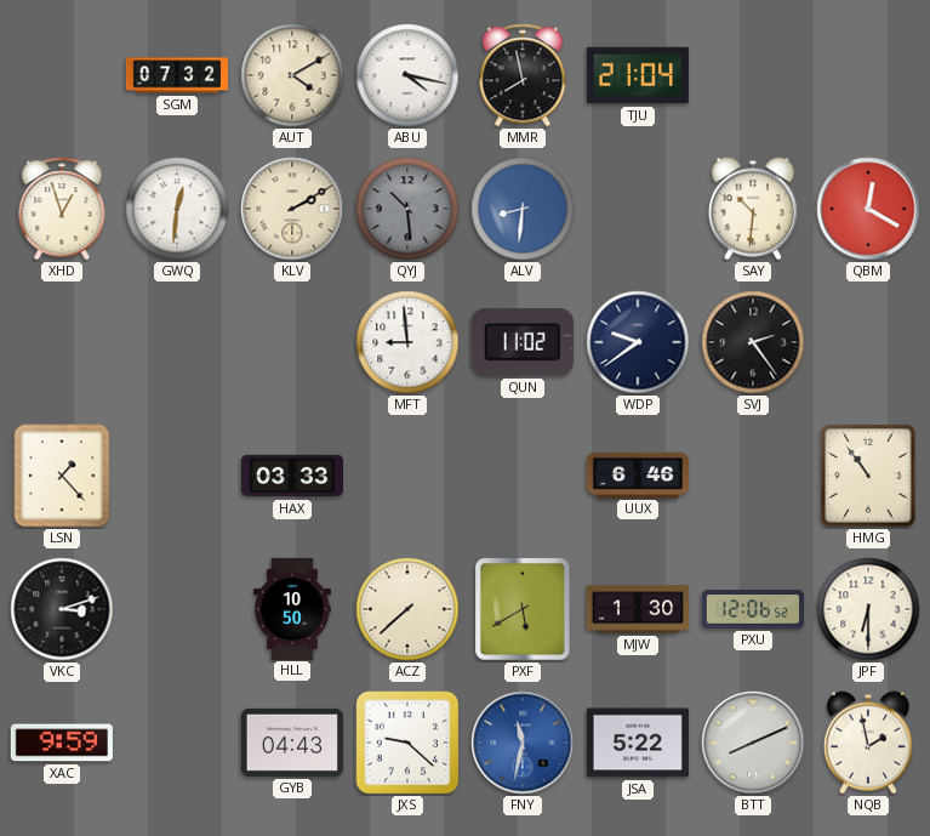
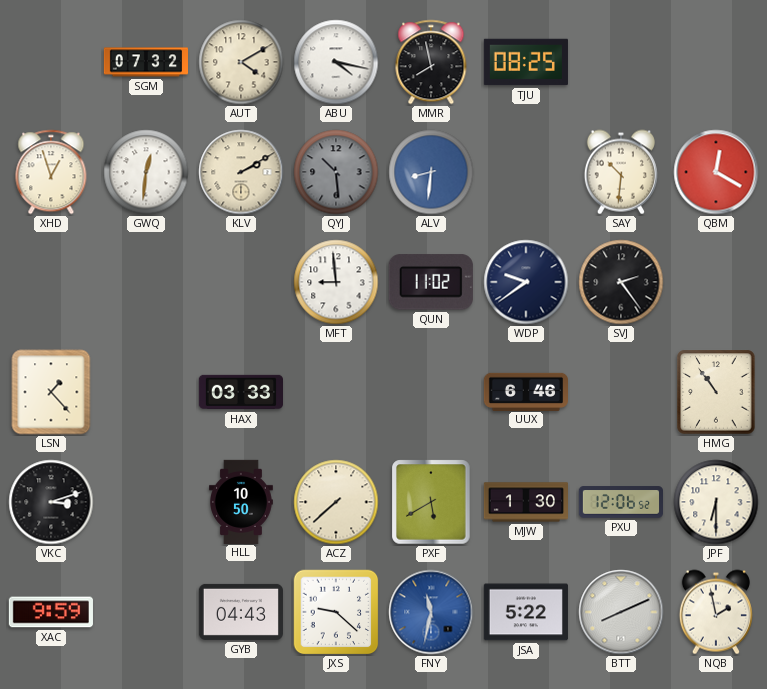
TJU: 21:04 -> 08:25
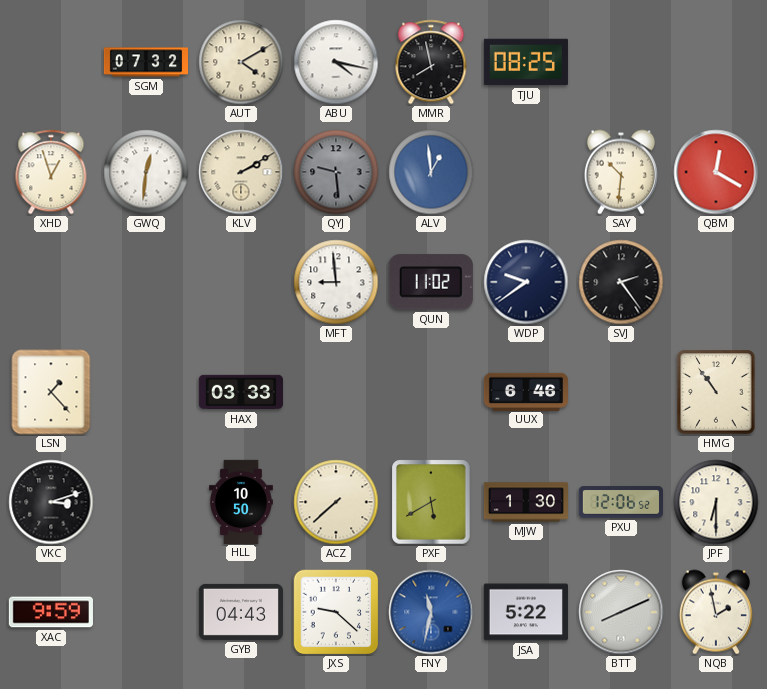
QYJ: 10:29 -> 9:29
ALV: 8:31 -> 12:59
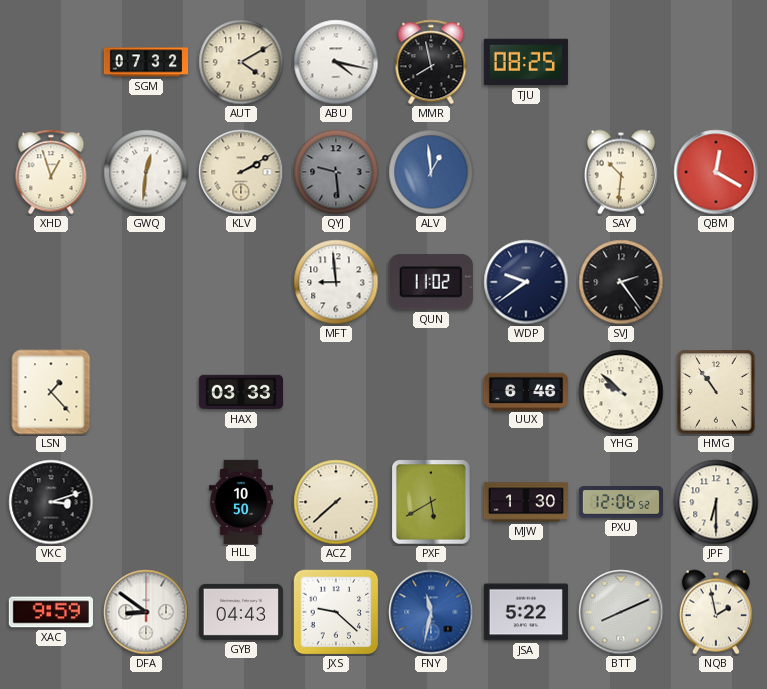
YHG: none -> 9:52
DFA: none -> 8:51
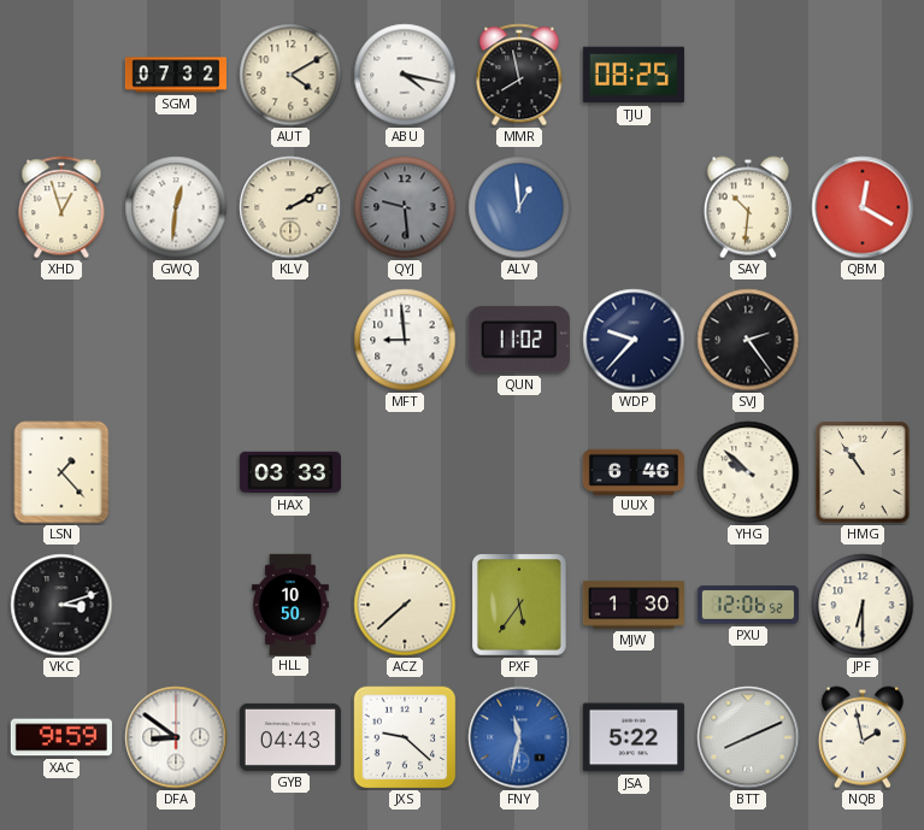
WDP: 9:39 -> 9:37
PXF: 5:40 -> 5:36
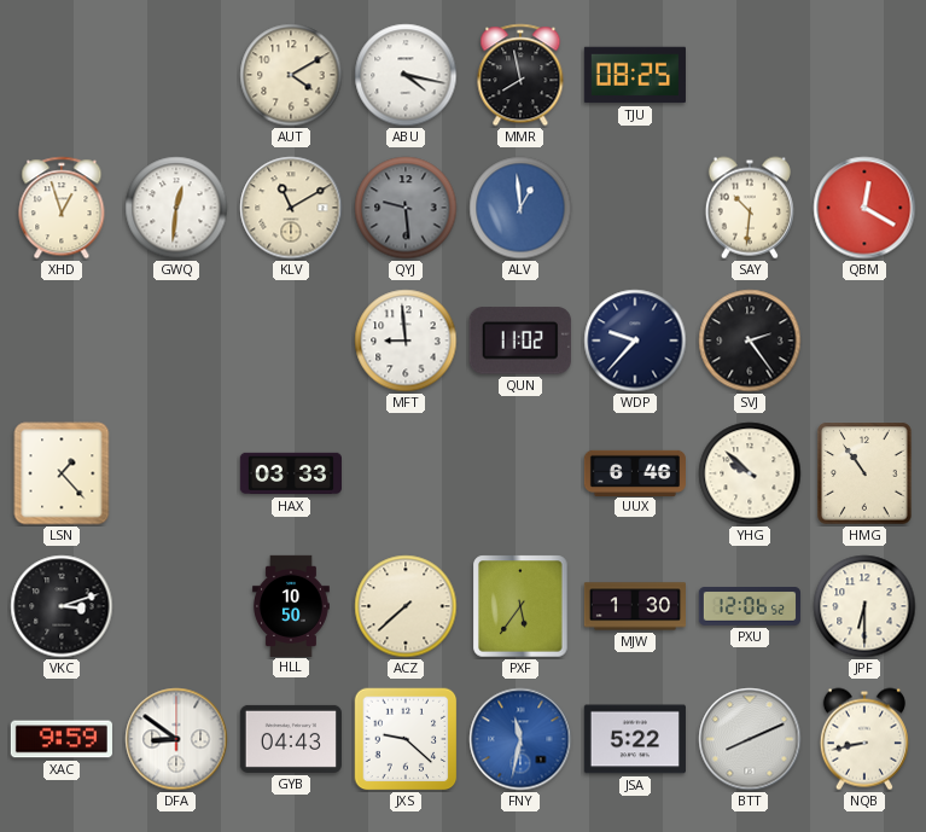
SGM: 07:32 -> none
KLV: 2:10 -> 11:10
NQB: 1:58 -> 8:43
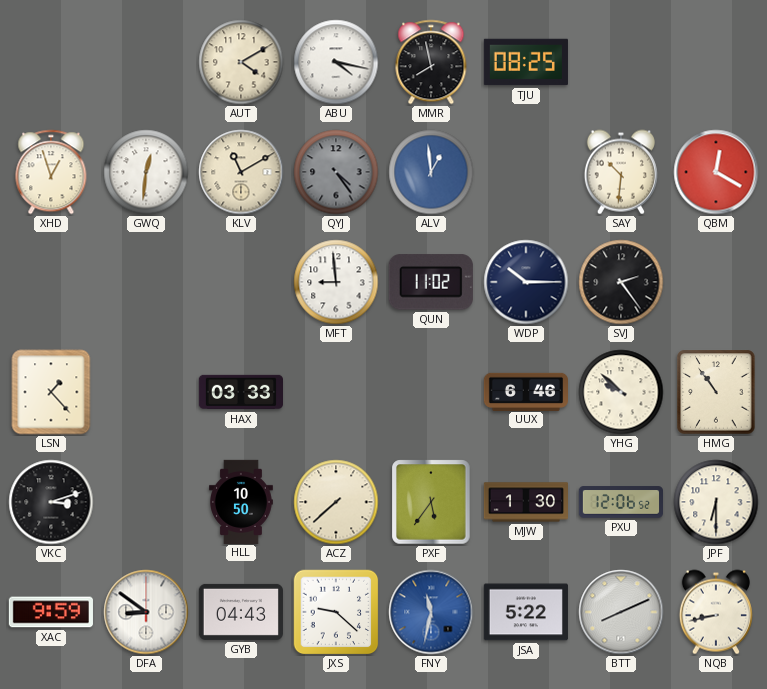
QYJ: 9:29 -> 4:24
WDP: 9:37 -> 10:15
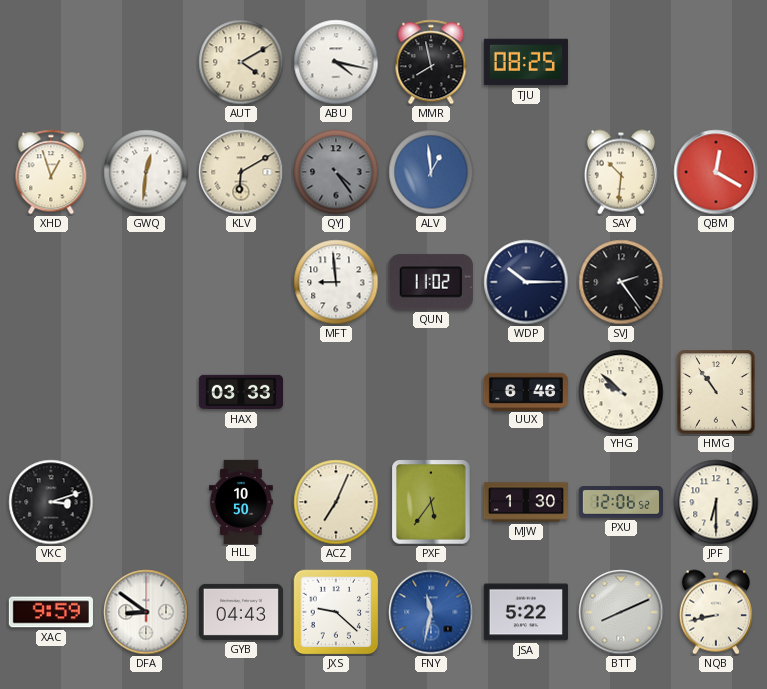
KLV: 11:10 -> 6:10
LSN: 1:23 -> none
ACZ: 7:38 -> 7:04
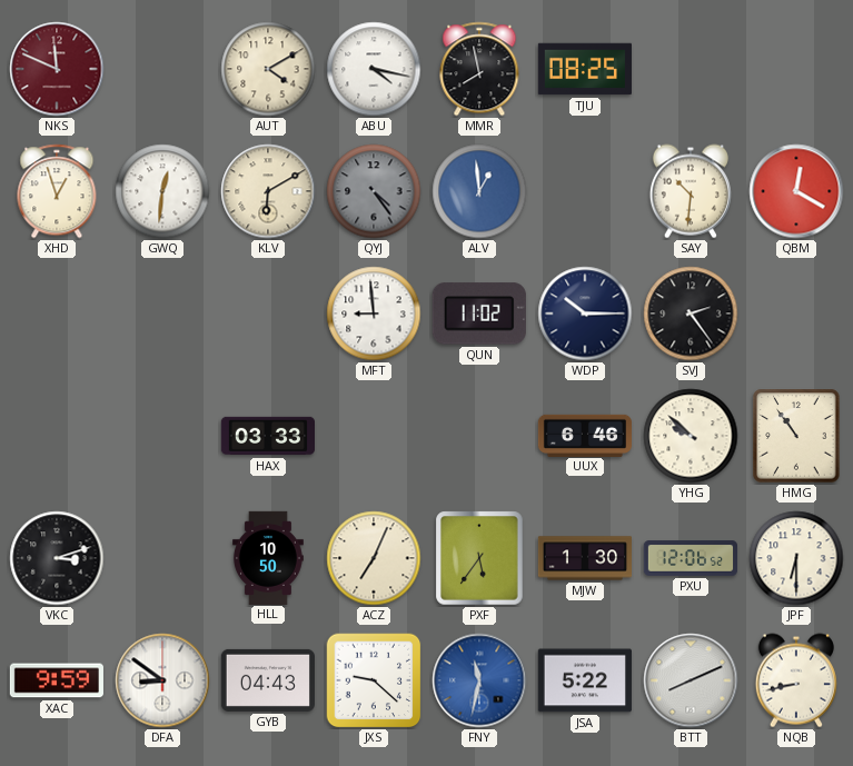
NKS: none -> 11:49
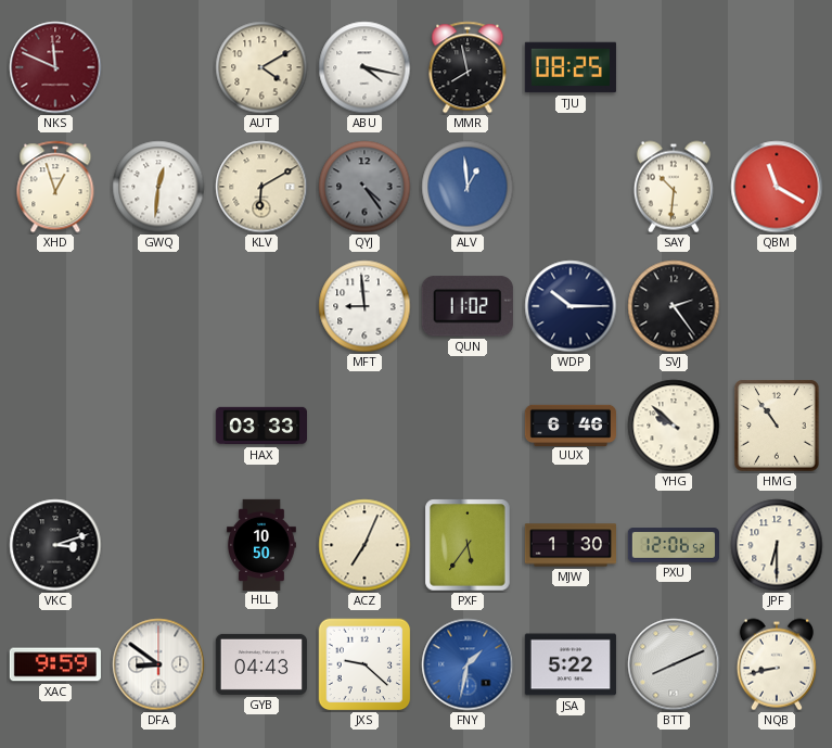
QBM: 12:20 -> 11:20
FNY: 11:32 -> 1:32
